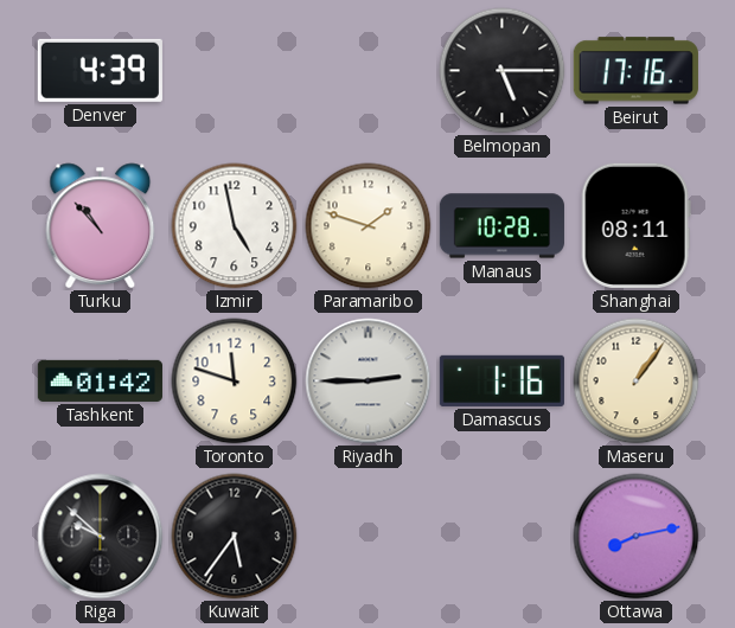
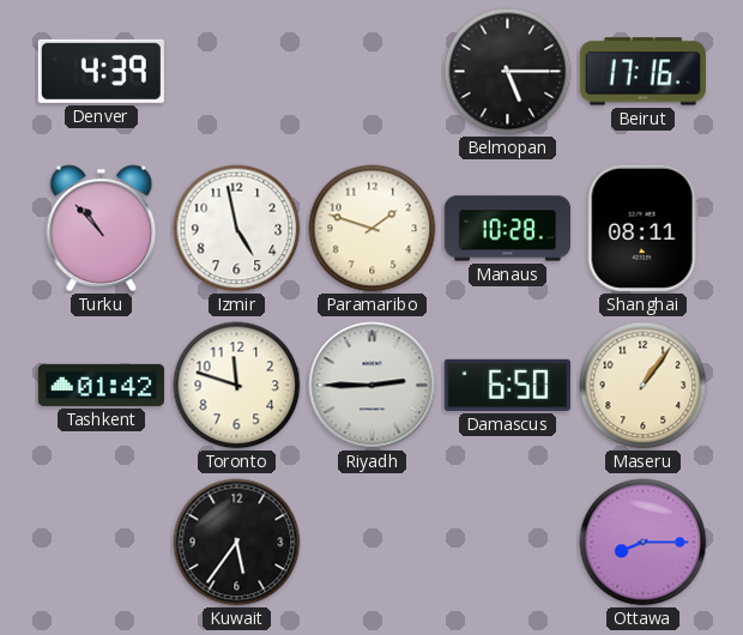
Damascus: 1:16 -> 6:50
Riga: 9:52 -> none
Ottawa: 8:13 -> 8:15
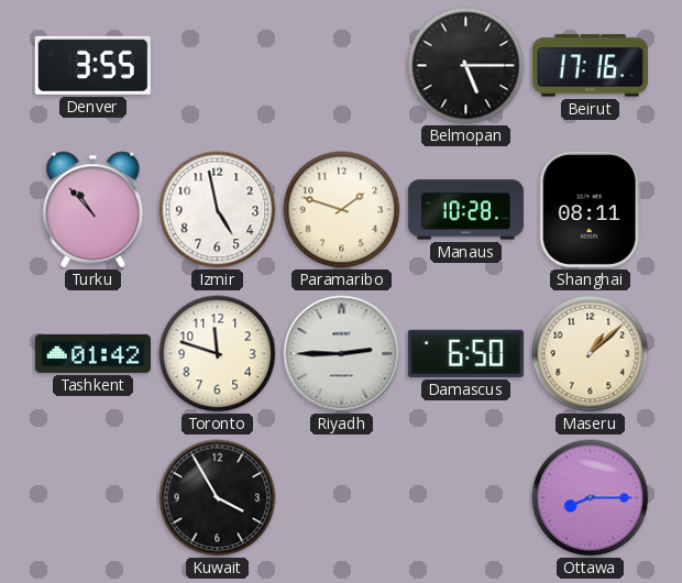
Denver: 4:39 -> 3:55
Maseru: 1:06 -> 1:08
Kuwait: 5:36 -> 3:55
